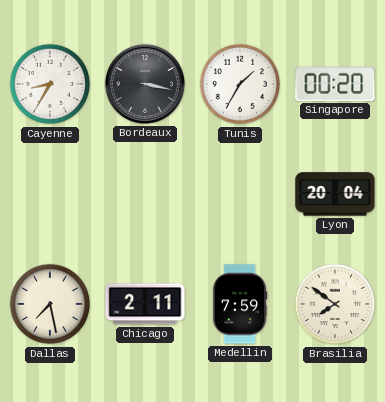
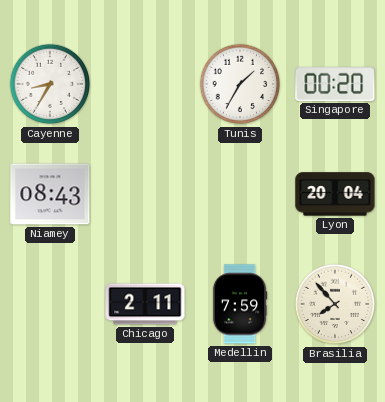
Bordeaux: 3:17 -> none
Niamey: none -> 08:43
Dallas: 7:28 -> none
Brasilia: 7:51 -> 7:53
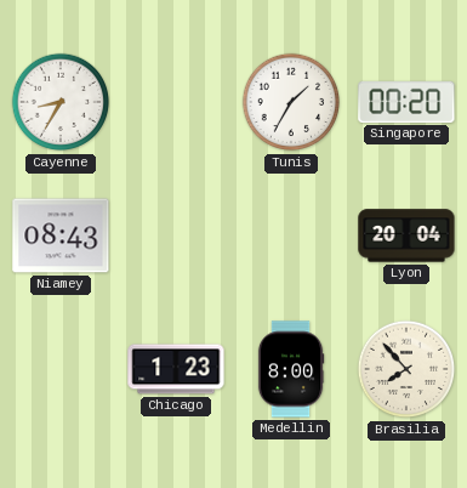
Chicago: 2:11 -> 1:23
Medellin: 7:59 -> 8:00
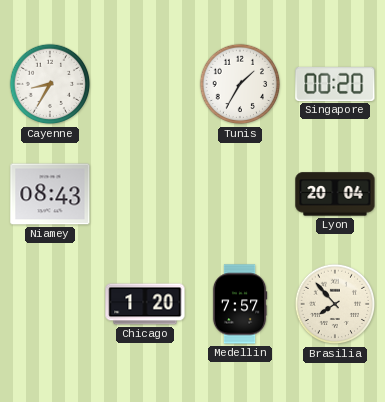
Chicago: 1:23 -> 1:20
Medellin: 8:00 -> 7:57
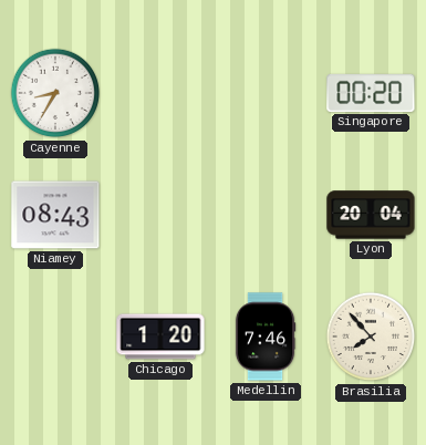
Tunis: 1:35 -> none
Medellin: 7:57 -> 7:46
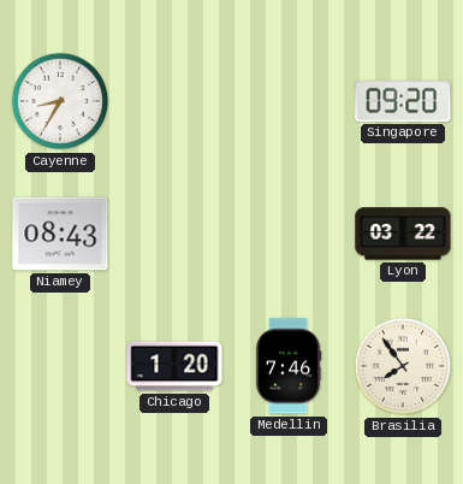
Singapore: 00:20 -> 09:20
Lyon: 20:04 -> 03:22
Brasilia: 7:53 -> 7:54
